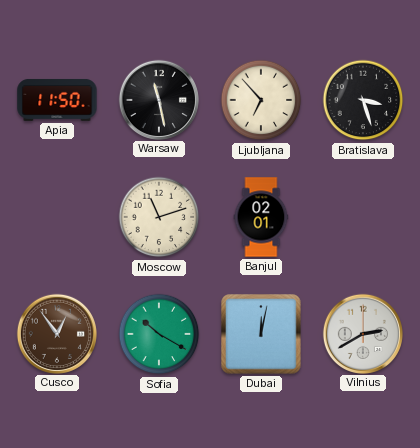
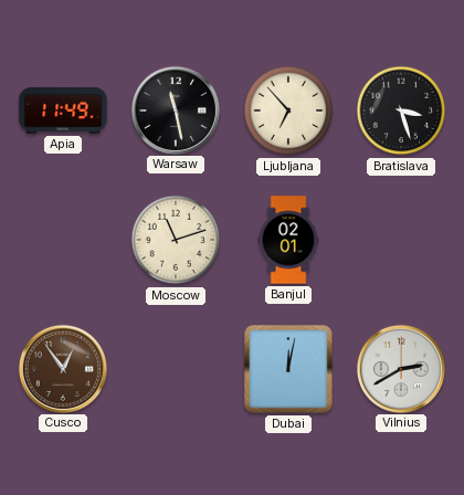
Apia: 11:50 -> 11:49
Sofia: 10:20 -> none
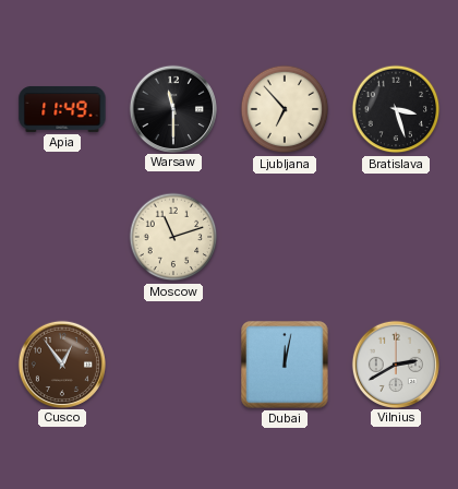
Warsaw: 11:28 -> 11:30
Banjul: 02:01 -> none
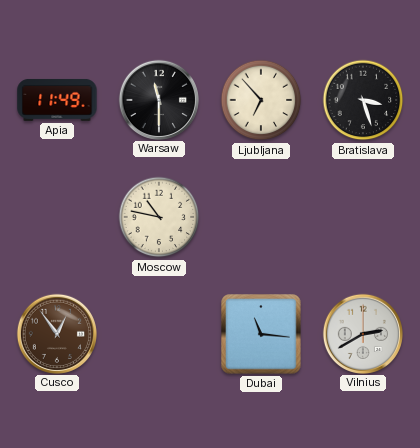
Moscow: 11:12 -> 10:47
Dubai: 12:02 -> 11:16
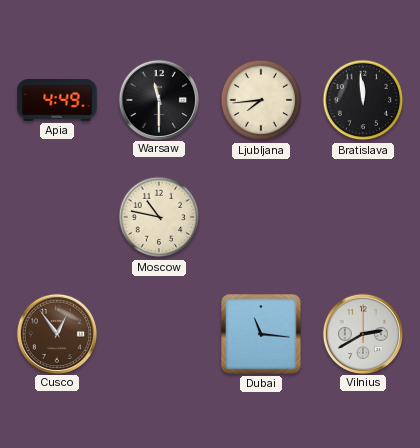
Apia: 11:49 -> 4:49
Ljubljana: 6:53 -> 7:44
Bratislava: 3:27 -> 11:59
